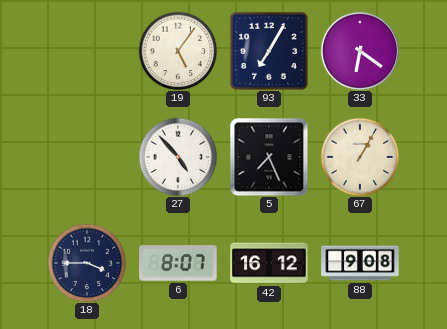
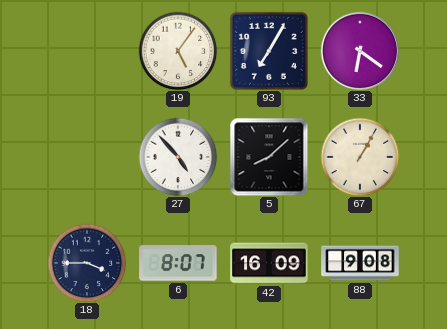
5: 7:26 -> 8:08
42: 16:12 -> 16:09
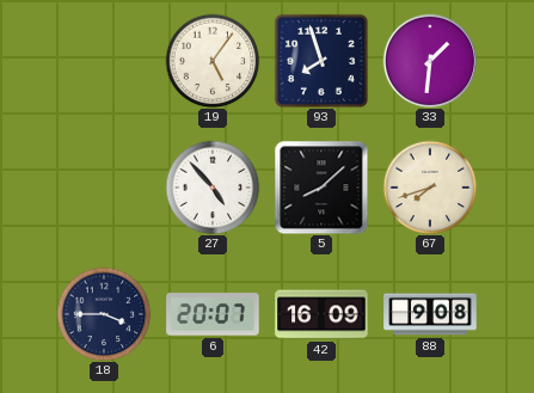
93: 7:05 -> 7:57
33: 6:21 -> 1:31
67: 1:05 -> 7:42
6: 8:07 -> 20:07
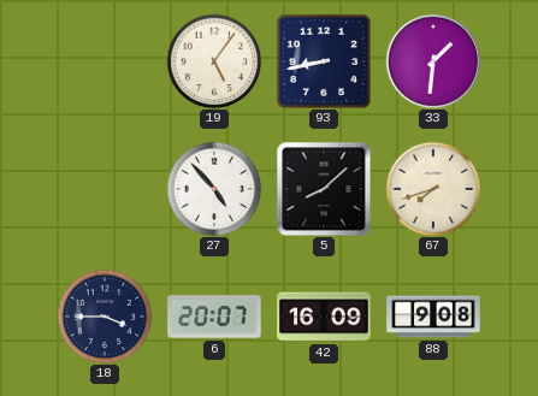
93: 7:57 -> 8:43
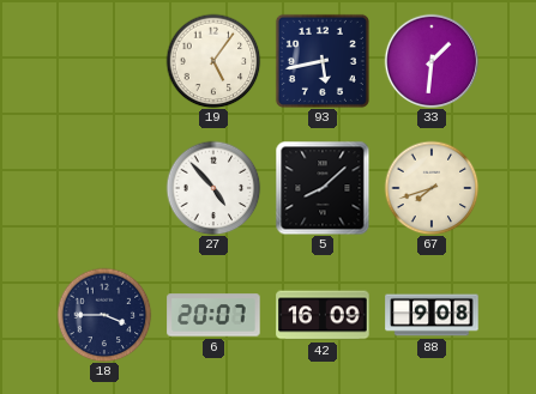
93: 8:43 -> 5:43
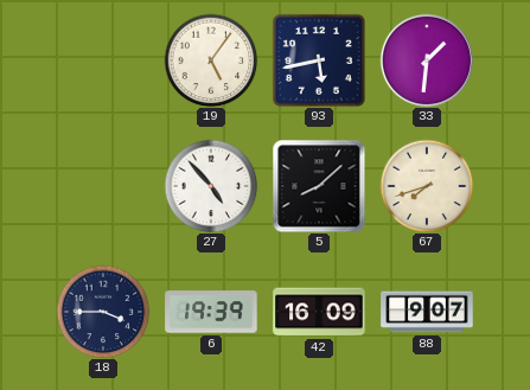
6: 20:07 -> 19:39
88: 9:08 -> 9:07
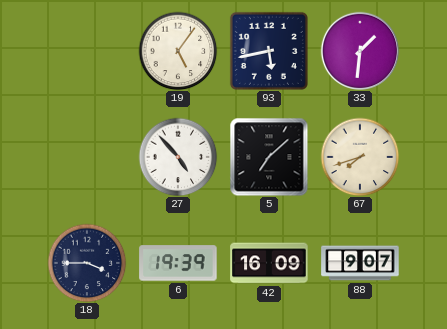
5: 8:08 -> 7:08
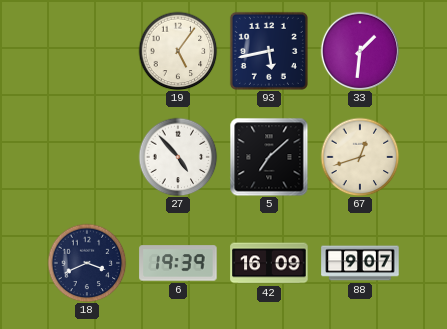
67: 7:42 -> 12:42
18: 3:45 -> 3:41
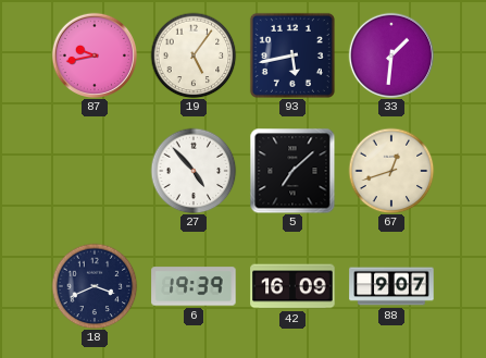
87: none -> 9:43
